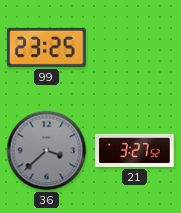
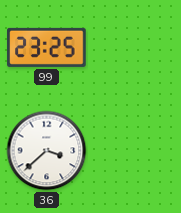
36 dial: grey -> white
21: 3:27 -> none
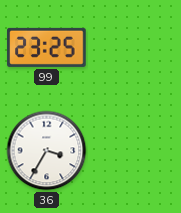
36: 3:38 -> 3:35
